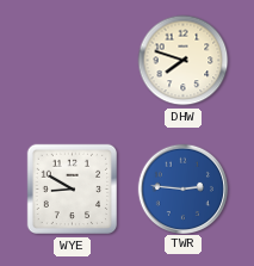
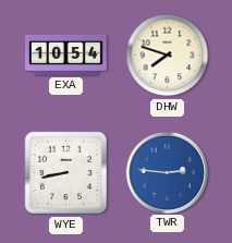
EXA: none -> 10:54
WYE: 8:50 -> 8:43
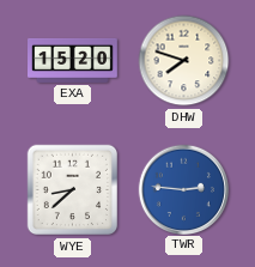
EXA: 10:54 -> 15:20
WYE: 8:43 -> 8:38
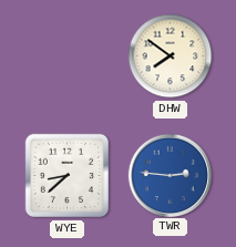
EXA: 15:20 -> none
DHW: 7:48 -> 7:51
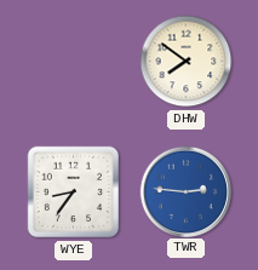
WYE: 8:38 -> 8:36
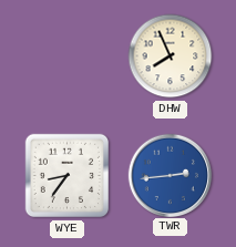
DHW: 7:51 -> 7:56
TWR: 2:46 -> 2:44
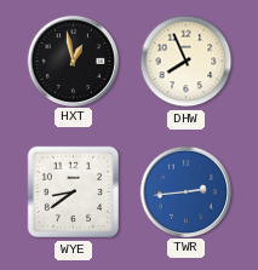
HXT: none -> 12:58
WYE: 8:36 -> 8:39
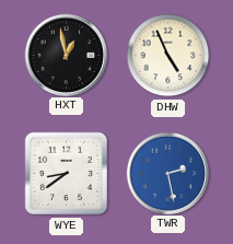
DHW: 7:56 -> 4:56
TWR: 2:44 -> 2:28
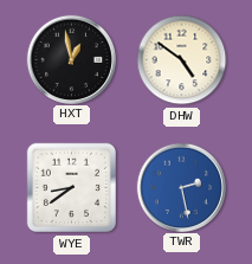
DHW: 4:56 -> 4:51
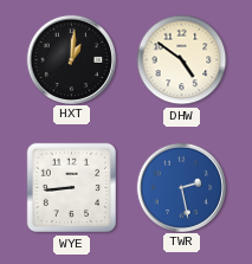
HXT: 12:58 -> 1:01
WYE: 8:39 -> 8:44
